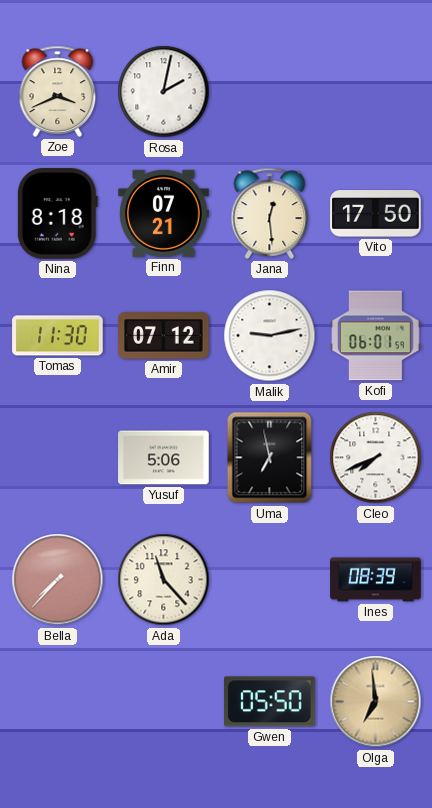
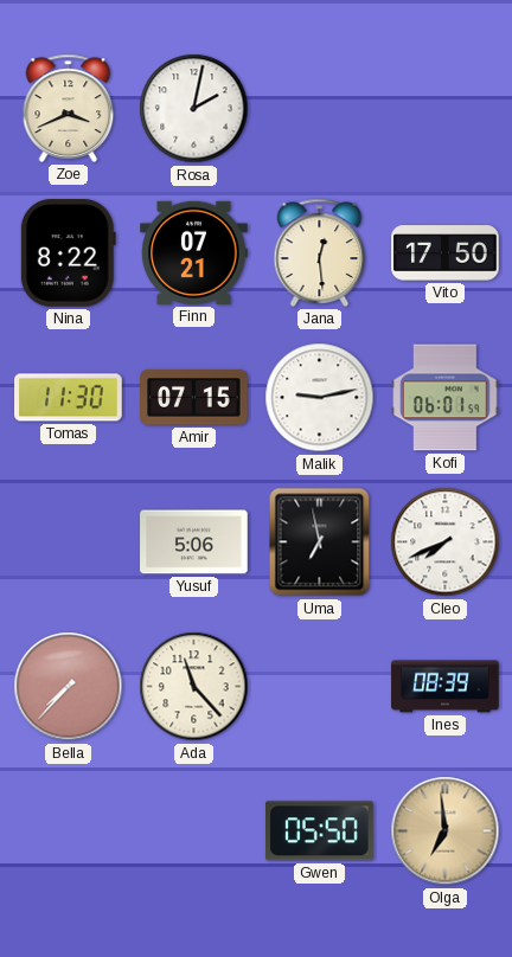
Nina: 8:18 -> 8:22
Amir: 07:12 -> 07:15
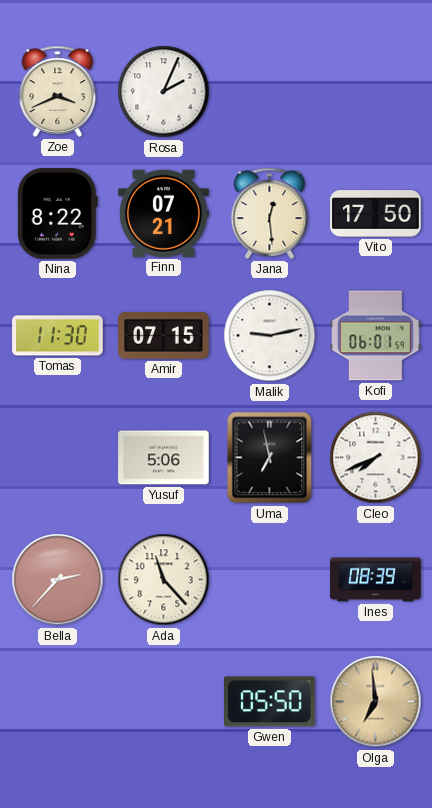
Rosa: 2:02 -> 2:04
Bella: 7:37 -> 2:37
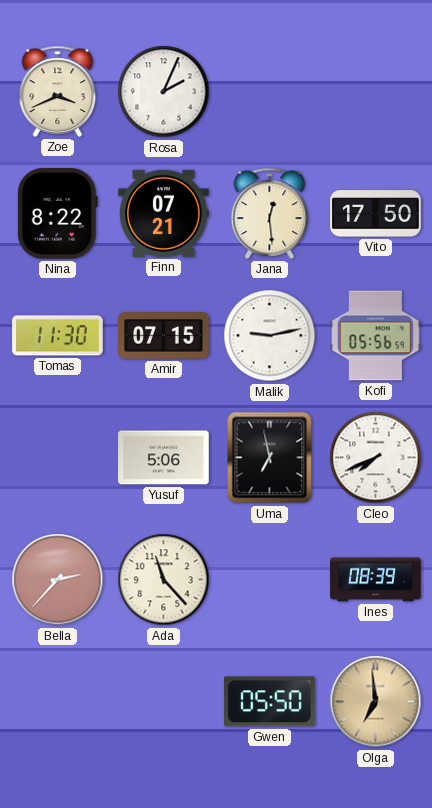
Kofi: 06:01 -> 05:56
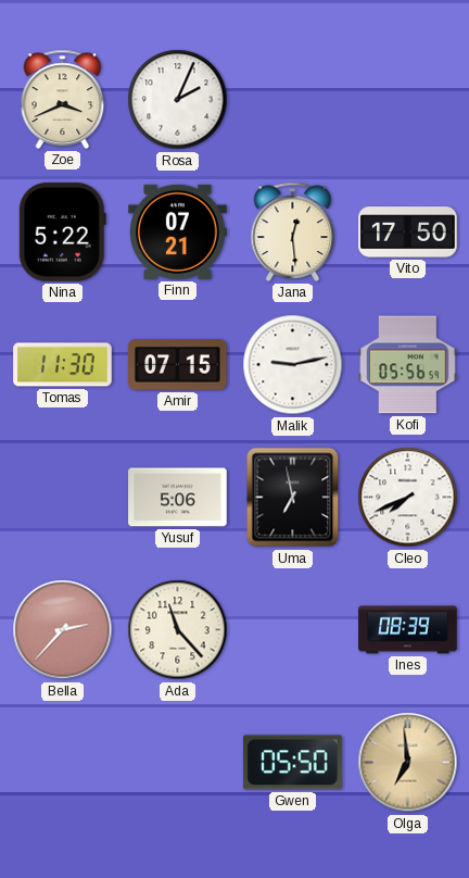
Nina: 8:22 -> 5:22
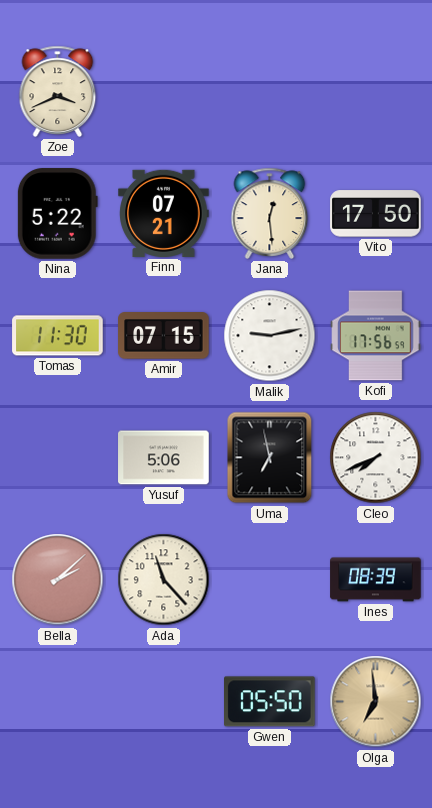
Rosa: 2:04 -> none
Kofi: 05:56 -> 17:56
Bella: 2:37 -> 2:08
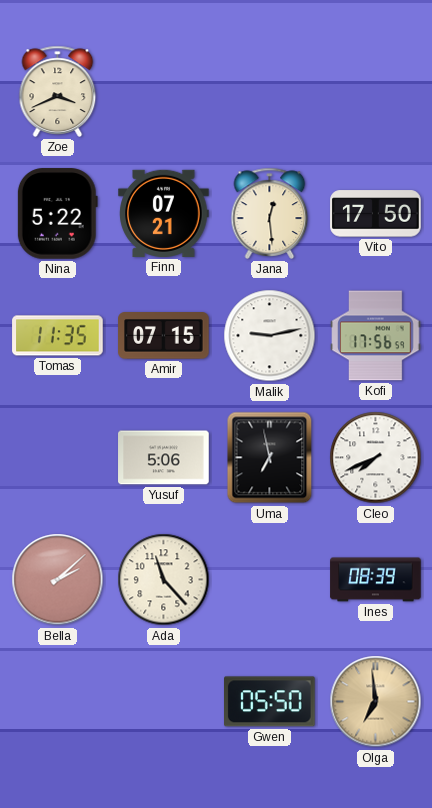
Tomas: 11:30 -> 11:35
